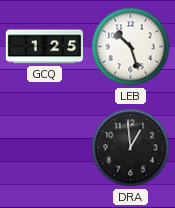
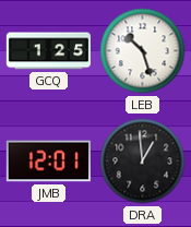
JMB: none -> 12:01
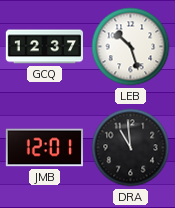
GCQ: 1:25 -> 12:37
DRA: 12:59 -> 10:59
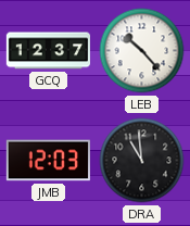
LEB: 10:27 -> 10:23
JMB: 12:01 -> 12:03
